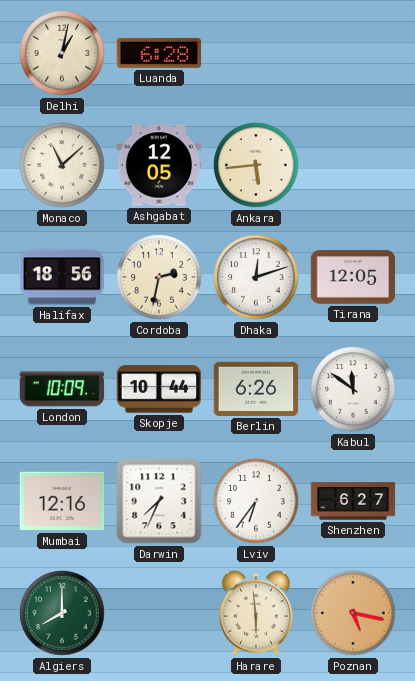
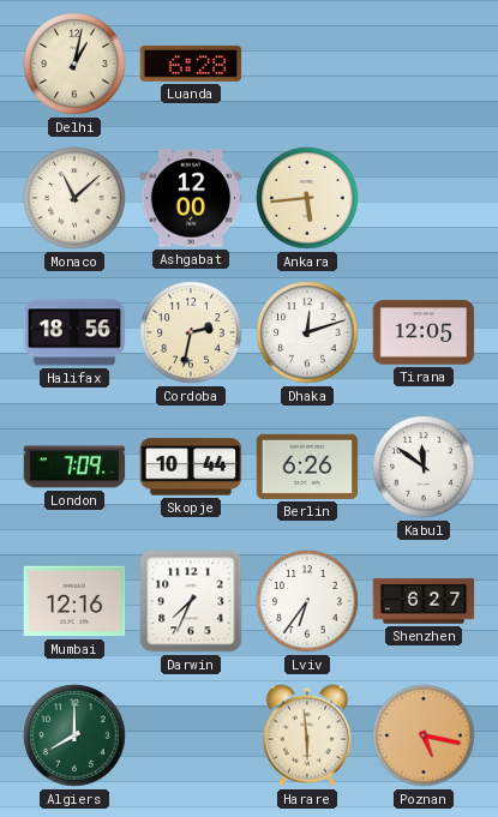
Ashgabat: 12:05 -> 12:00
London: 10:09 -> 7:09
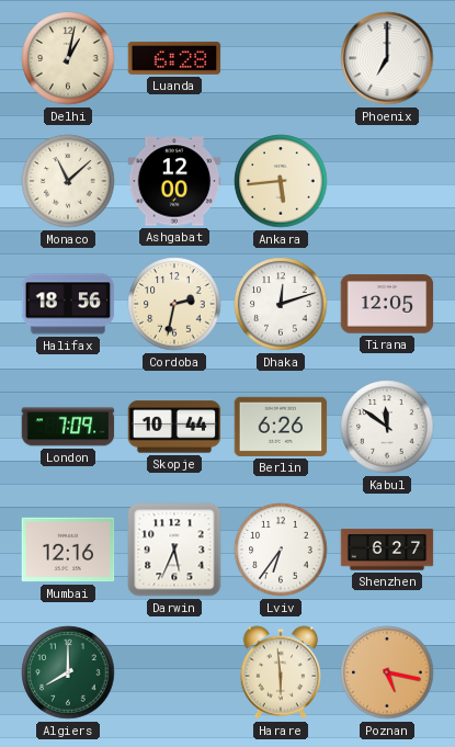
Phoenix: none -> 7:00
Darwin: 7:34 -> 5:34
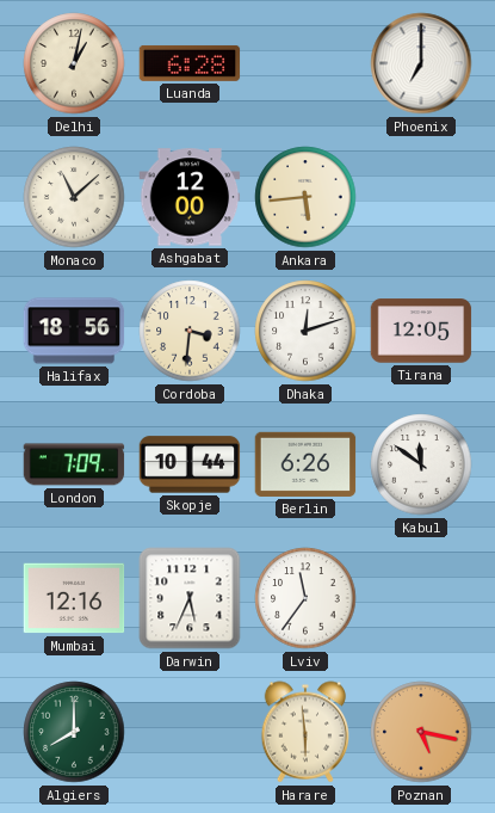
Cordoba: 2:32 -> 3:31
Lviv: 6:36 -> 11:36
Shenzhen: 6:27 -> none
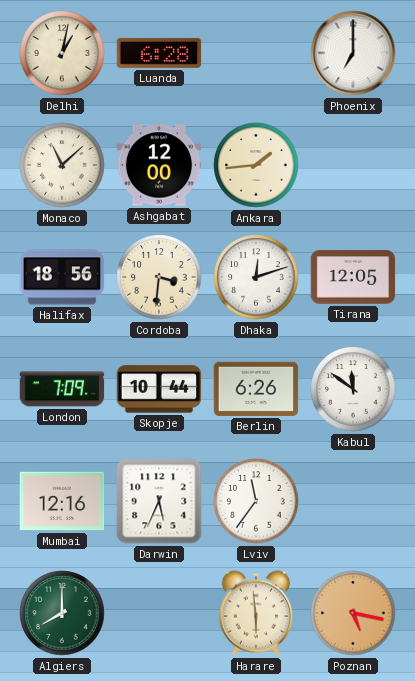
Ankara: 5:44 -> 1:44
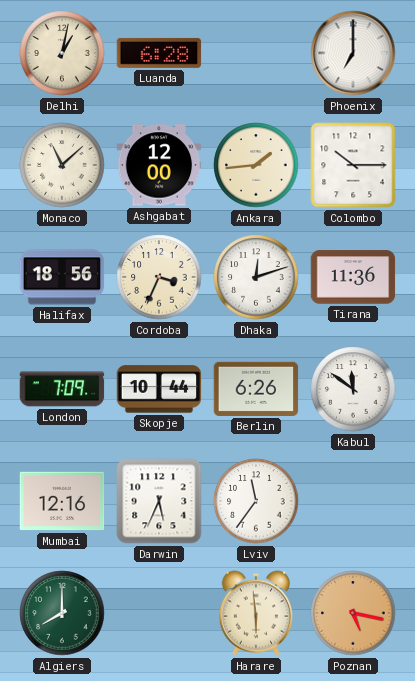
Colombo: none -> 10:15
Cordoba: 3:31 -> 3:34
Tirana: 12:05 -> 11:36
